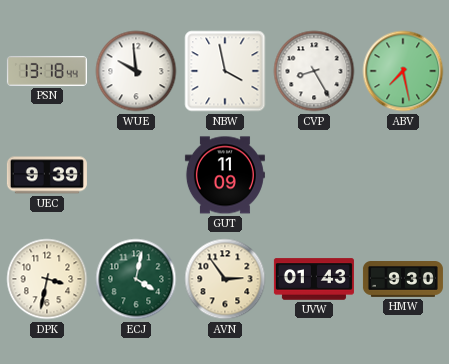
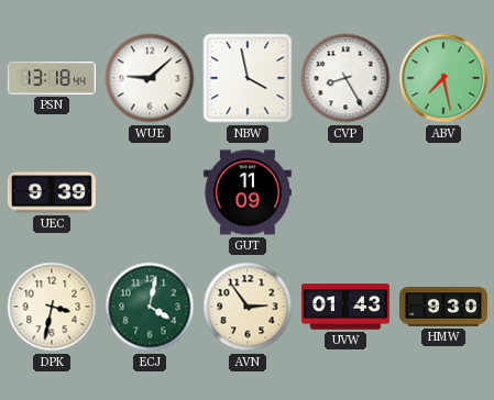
WUE: 9:59 -> 9:08
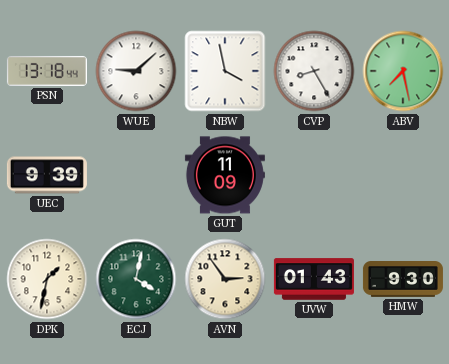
DPK: 3:32 -> 1:32
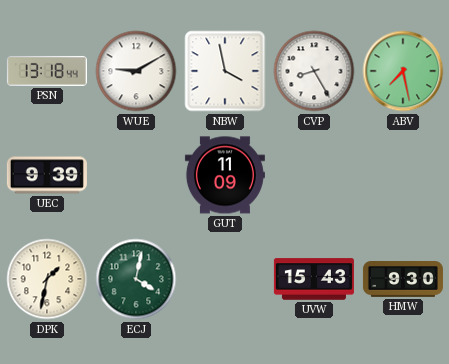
WUE: 9:08 -> 9:10
AVN: 2:54 -> none
UVW: 01:43 -> 15:43
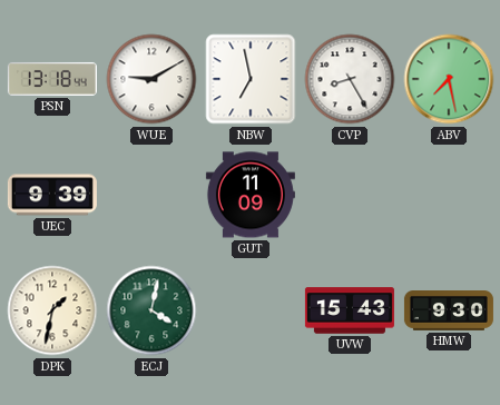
NBW: 3:58 -> 6:58
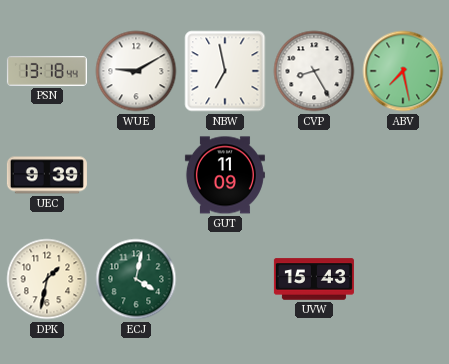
HMW: 9:30 -> none
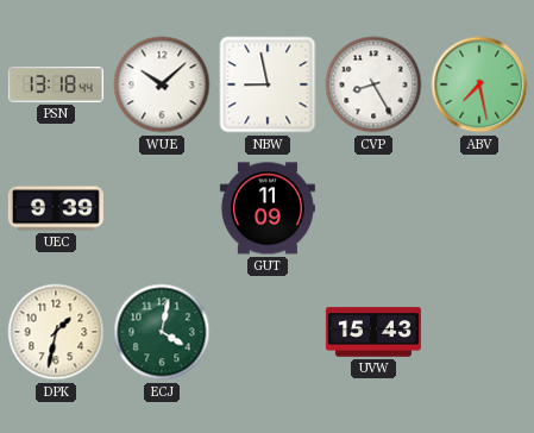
WUE: 9:10 -> 10:08
NBW: 6:58 -> 8:58
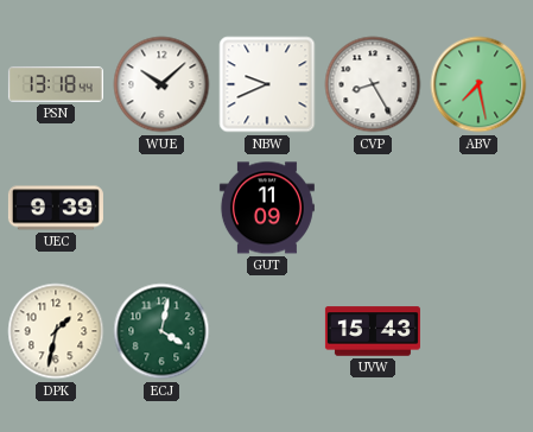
NBW: 8:58 -> 9:41
